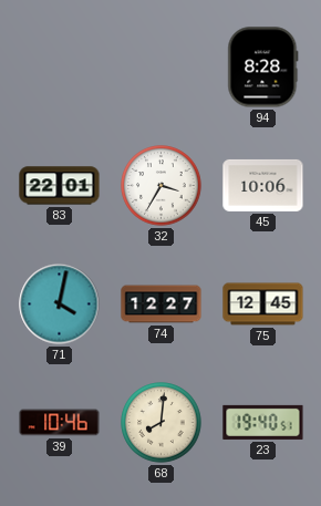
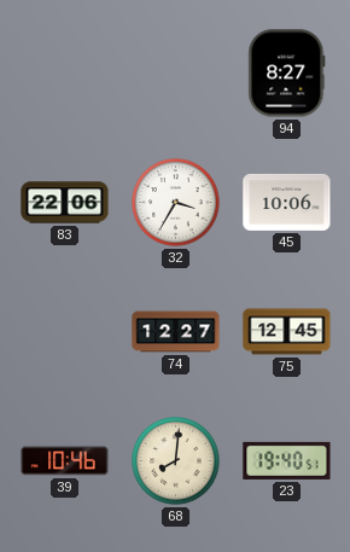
94: 8:28 -> 8:27
83: 22:01 -> 22:06
71: 4:02 -> none
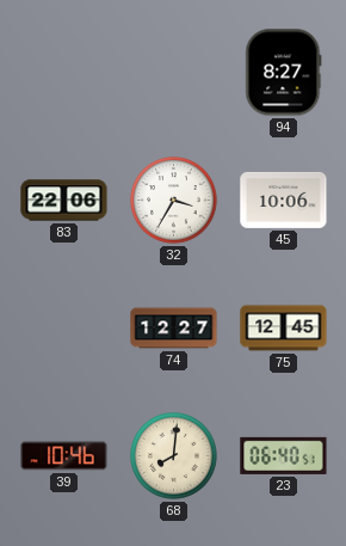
23: 19:40 -> 06:40
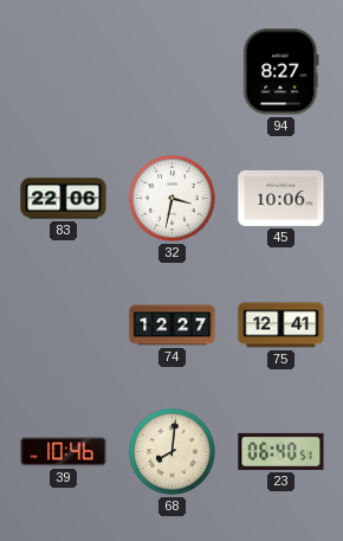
32: 3:35 -> 3:32
75: 12:45 -> 12:41
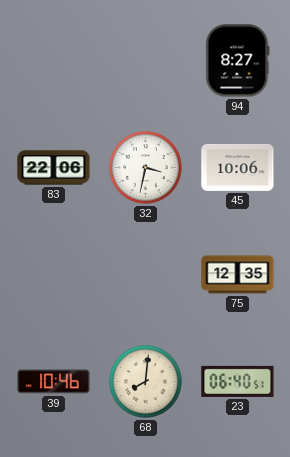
74: 12:27 -> none
75: 12:41 -> 12:35
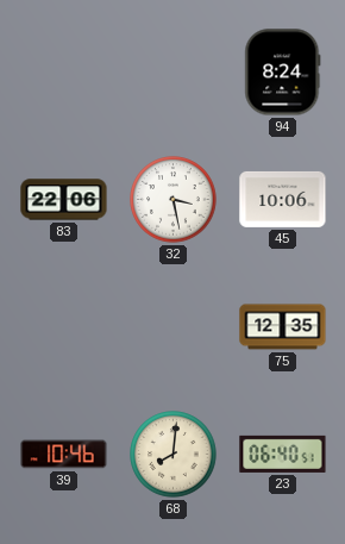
94: 8:27 -> 8:24
32: 3:32 -> 3:28
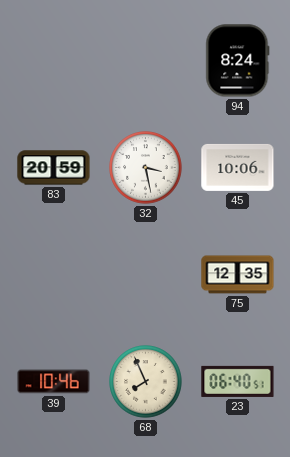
83: 22:06 -> 20:59
68: 8:01 -> 7:56
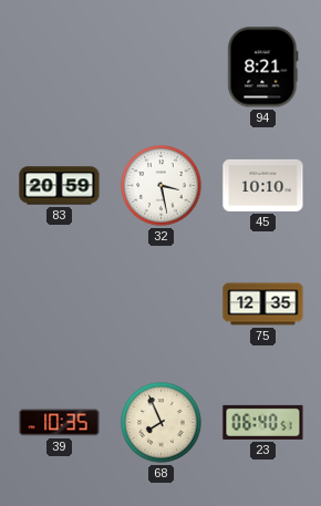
94: 8:24 -> 8:21
45: 10:06 -> 10:10
39: 10:46 -> 10:35
